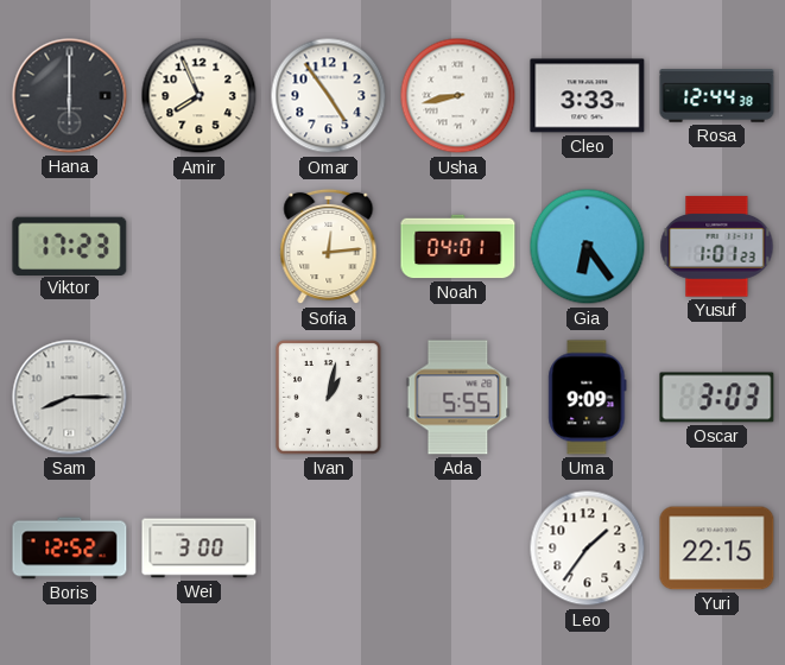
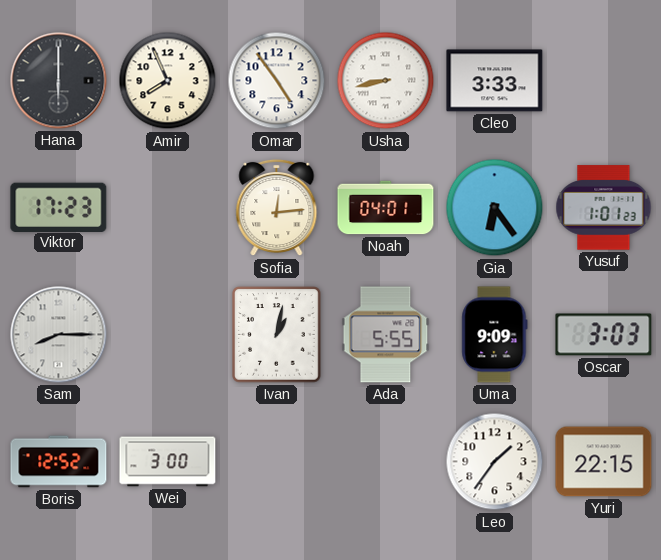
Rosa: 12:44 -> none
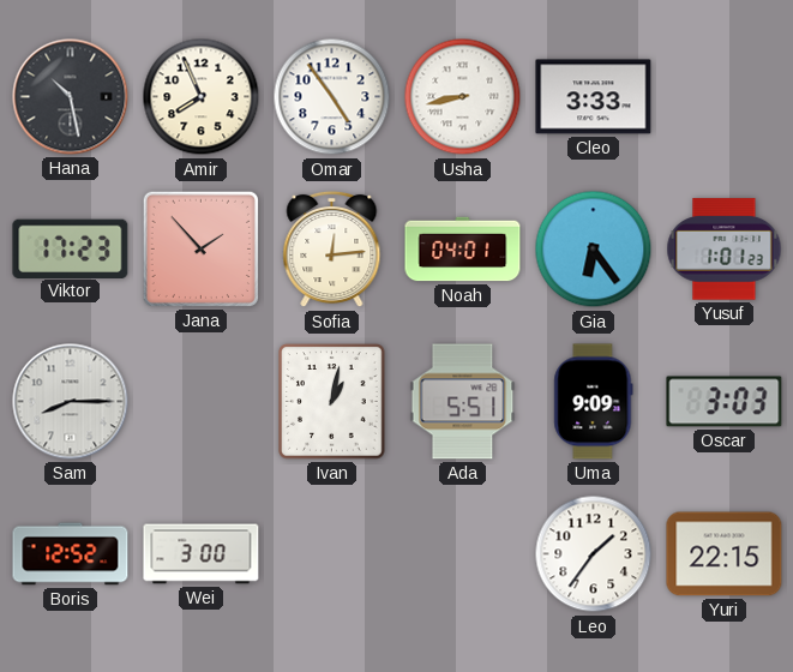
Hana: 6:00 -> 10:28
Jana: none -> 1:53
Ada: 5:55 -> 5:51
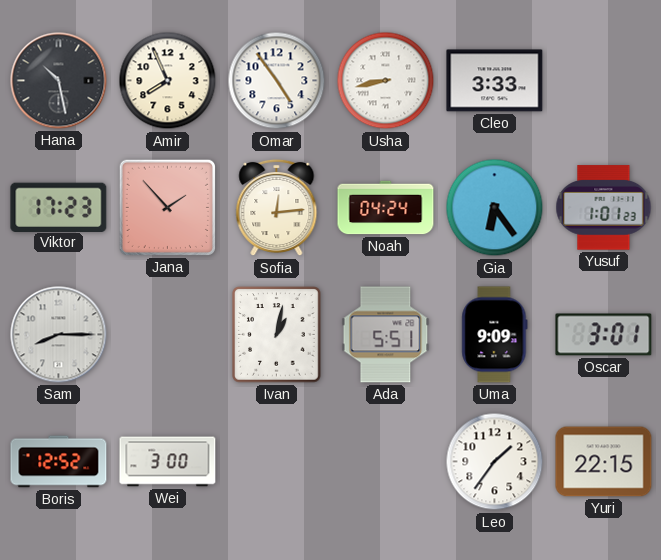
Noah: 04:01 -> 04:24
Oscar: 3:03 -> 3:01
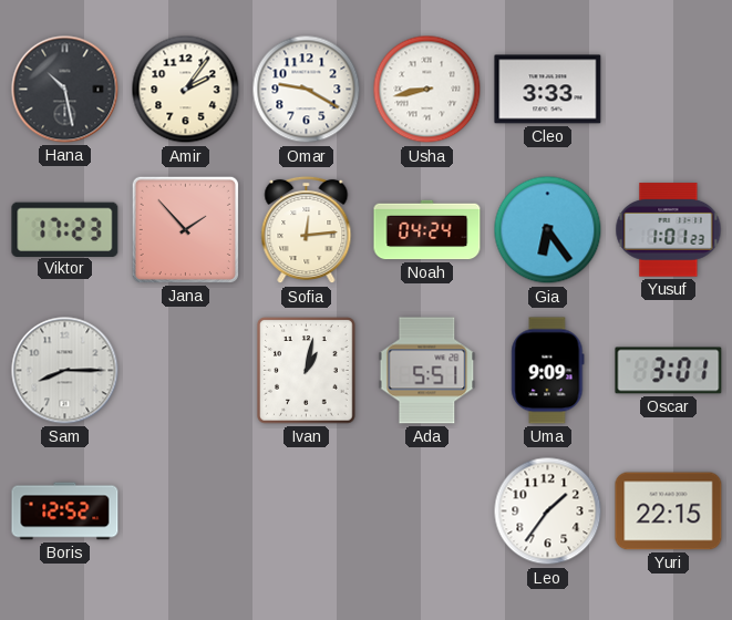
Amir: 7:56 -> 2:06
Omar: 4:54 -> 9:20
Wei: 3:00 -> none
